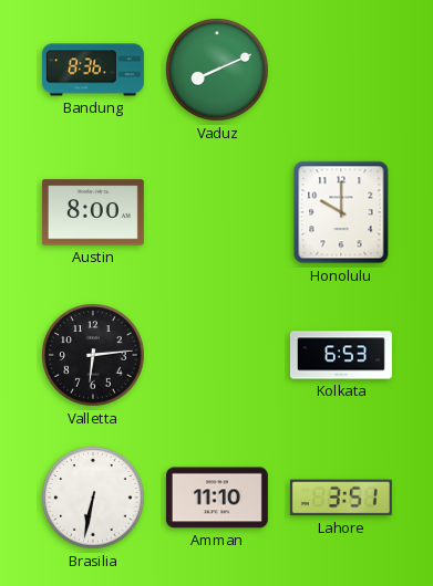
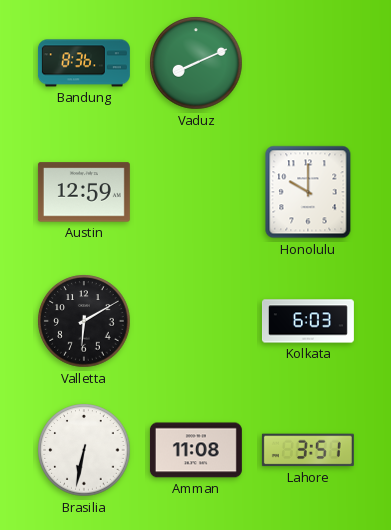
Austin: 8:00 -> 12:59
Valletta: 6:14 -> 6:10
Kolkata: 6:53 -> 6:03
Amman: 11:10 -> 11:08
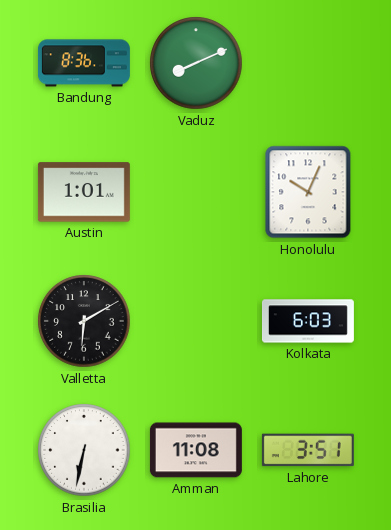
Austin: 12:59 -> 1:01
Honolulu: 10:00 -> 10:04
